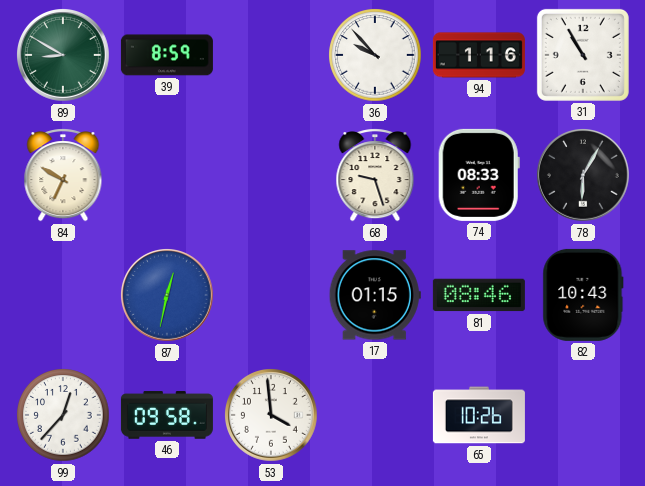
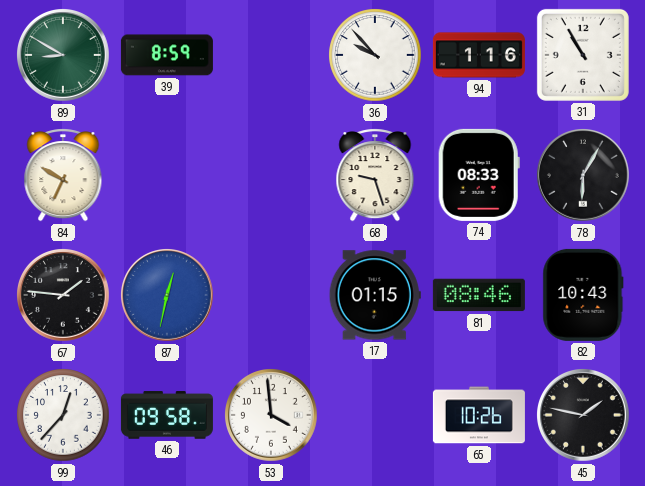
67: none -> 1:46
45: none -> 1:47
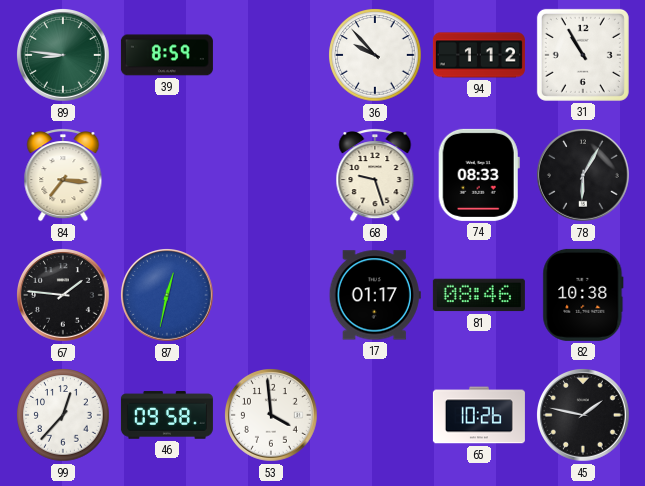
89: 8:50 -> 8:46
94: 1:16 -> 1:12
84: 6:50 -> 7:16
17: 01:15 -> 01:17
82: 10:43 -> 10:38
